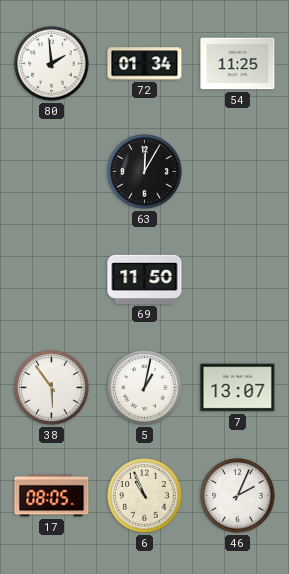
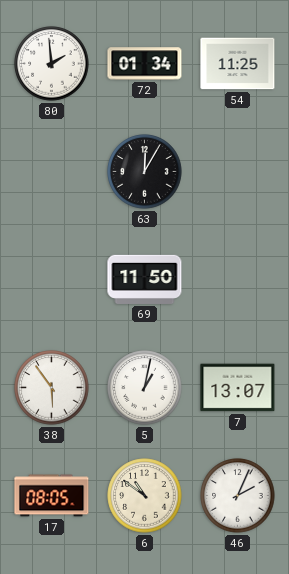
6: 10:56 -> 10:51
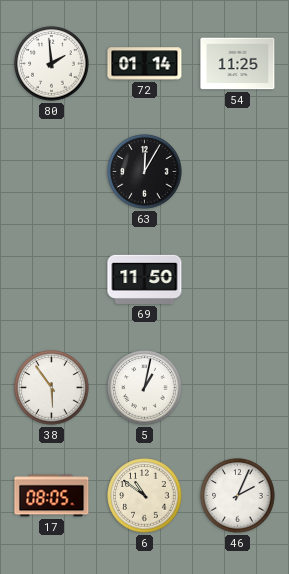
72: 01:34 -> 01:14
7: 13:07 -> none
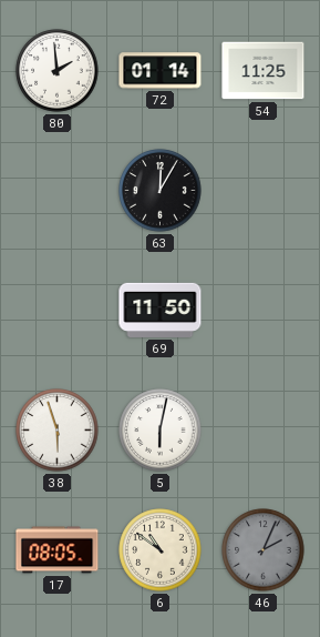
38: 5:54 -> 5:57
5: 1:02 -> 6:02
46 dial: white -> grey
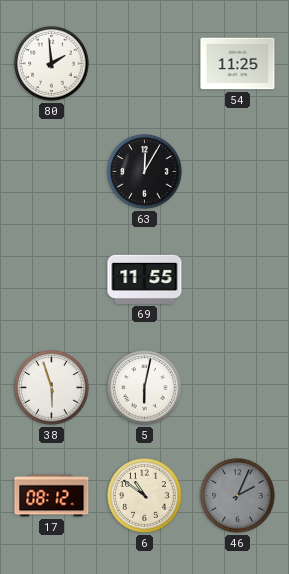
72: 01:14 -> none
69: 11:50 -> 11:55
17: 08:05 -> 08:12
